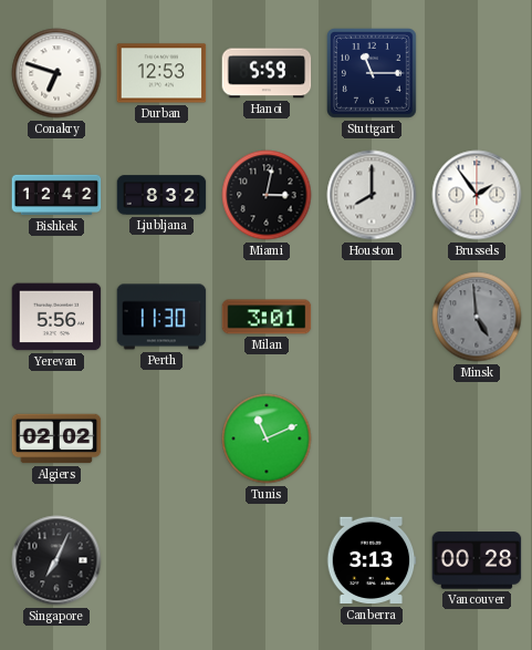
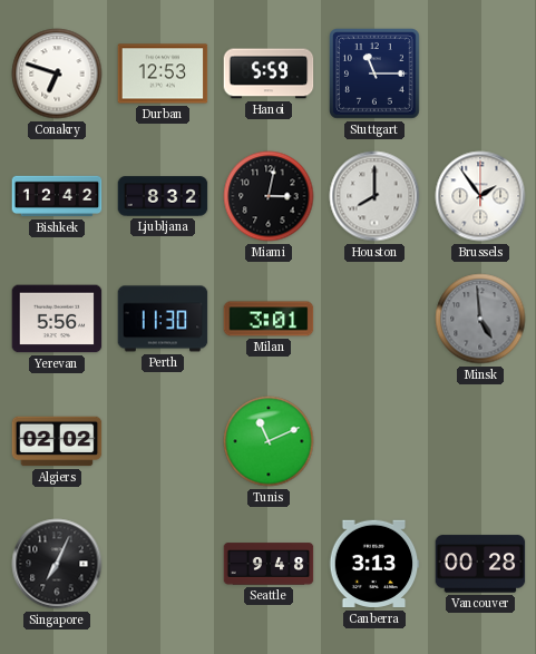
Seattle: none -> 9:48
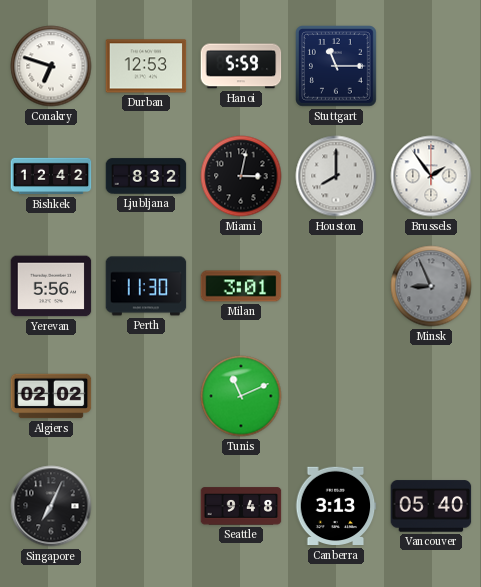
Minsk: 4:59 -> 8:56
Vancouver: 00:28 -> 05:40
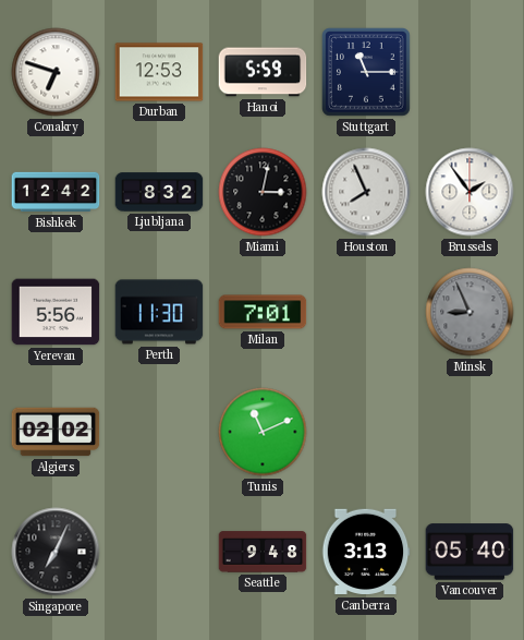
Houston: 8:00 -> 7:56
Milan: 3:01 -> 7:01
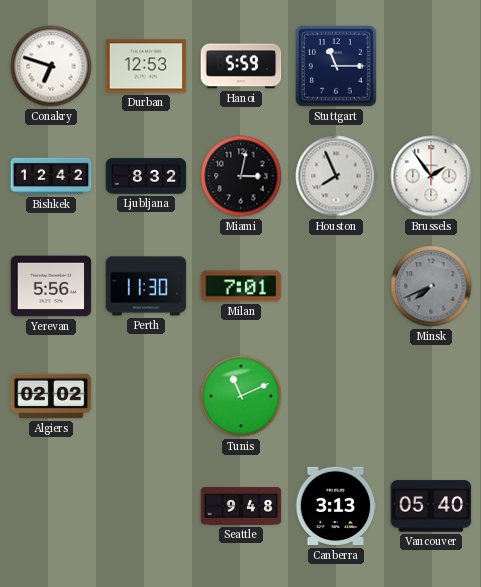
Minsk: 8:56 -> 7:41
Singapore: 7:04 -> none
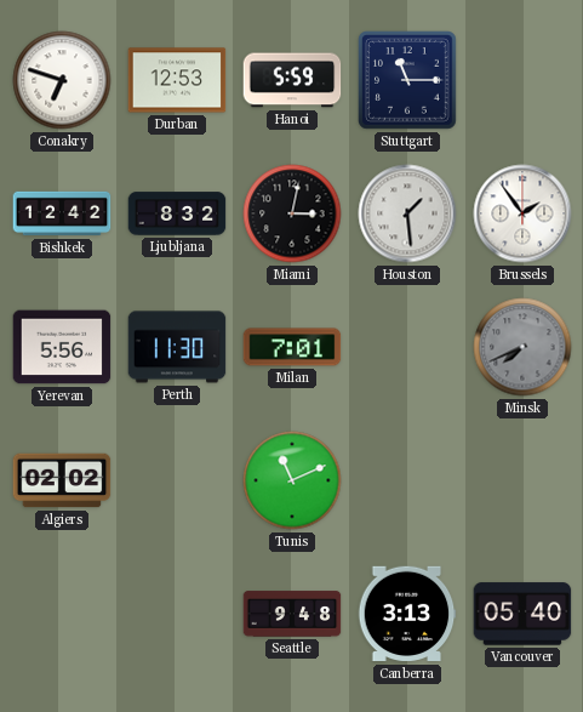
Houston: 7:56 -> 1:29
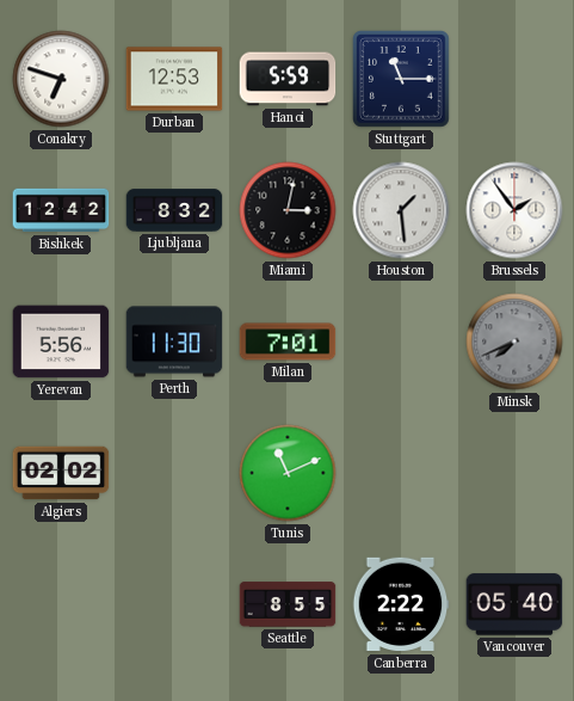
Seattle: 9:48 -> 8:55
Canberra: 3:13 -> 2:22
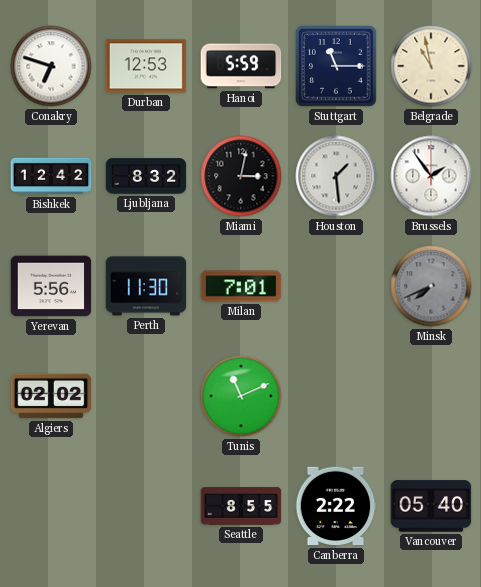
Belgrade: none -> 10:58
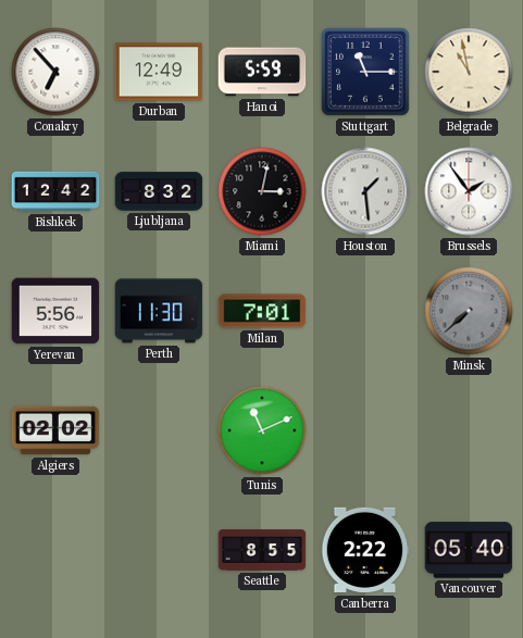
Conakry: 6:48 -> 6:53
Durban: 12:53 -> 12:49
Minsk: 7:41 -> 7:38
